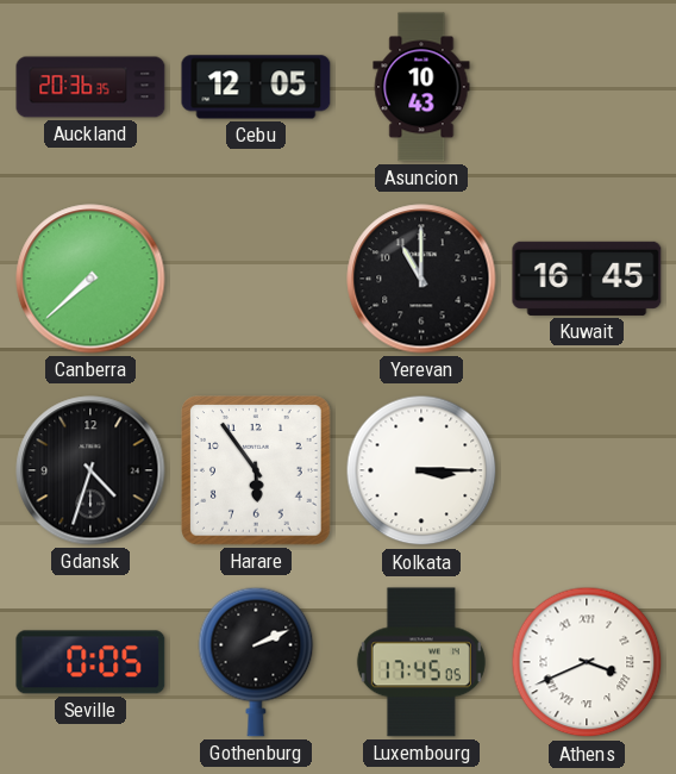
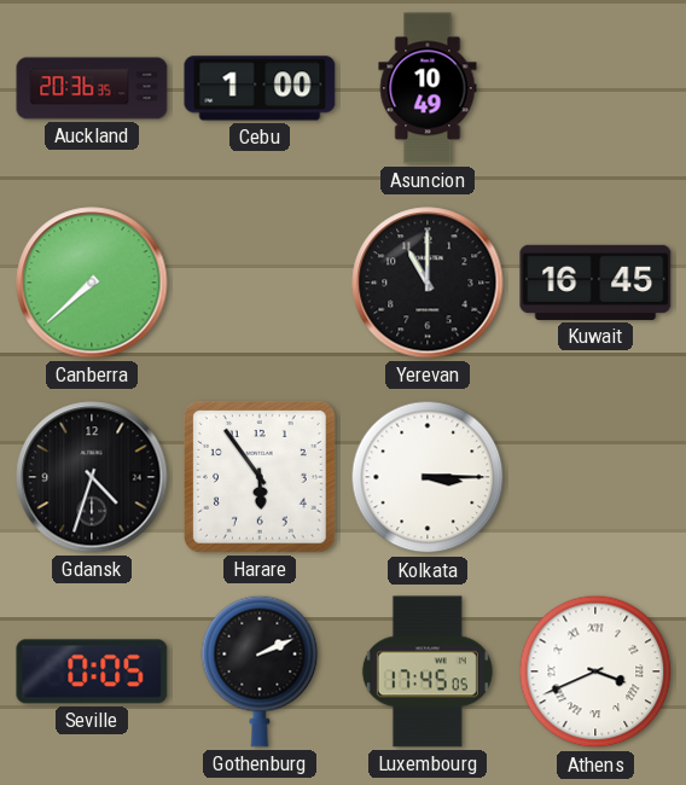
Cebu: 12:05 -> 1:00
Asuncion: 10:43 -> 10:49
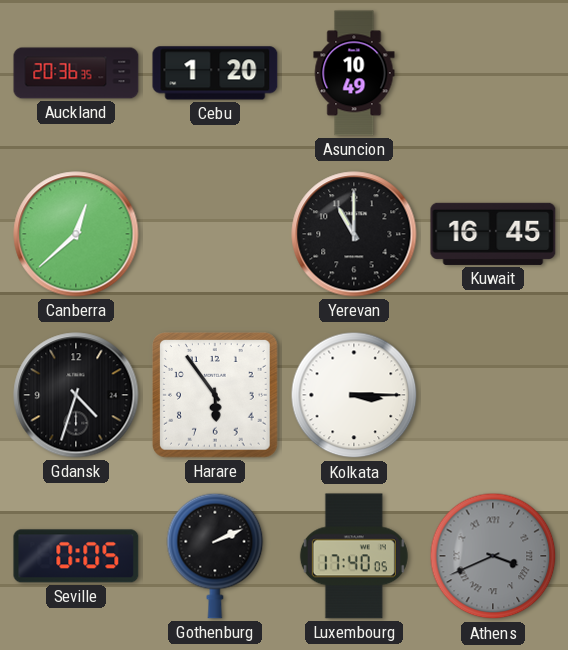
Cebu: 1:00 -> 1:20
Canberra: 7:38 -> 12:38
Luxembourg: 17:45 -> 17:40
Athens dial: white -> grey
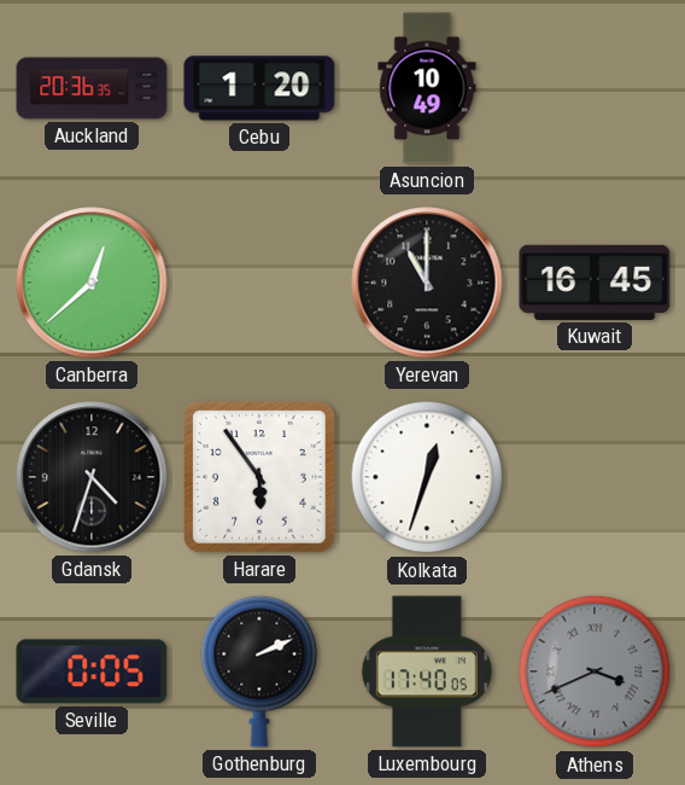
Kolkata: 3:15 -> 12:33
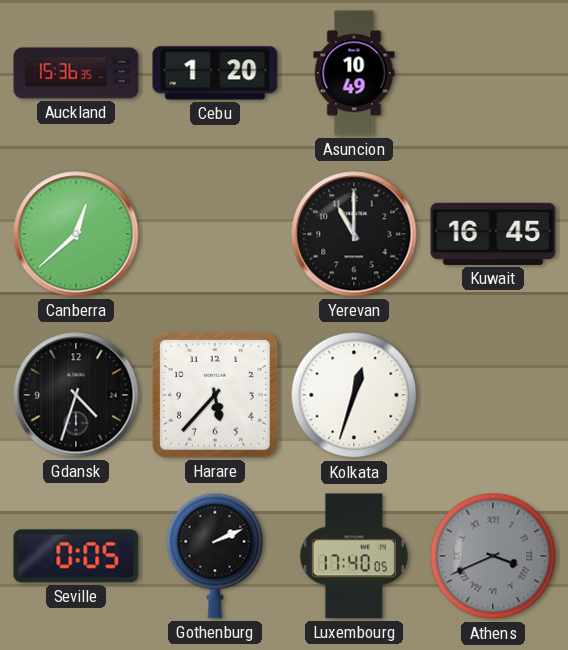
Auckland: 20:36 -> 15:36
Harare: 5:54 -> 5:37
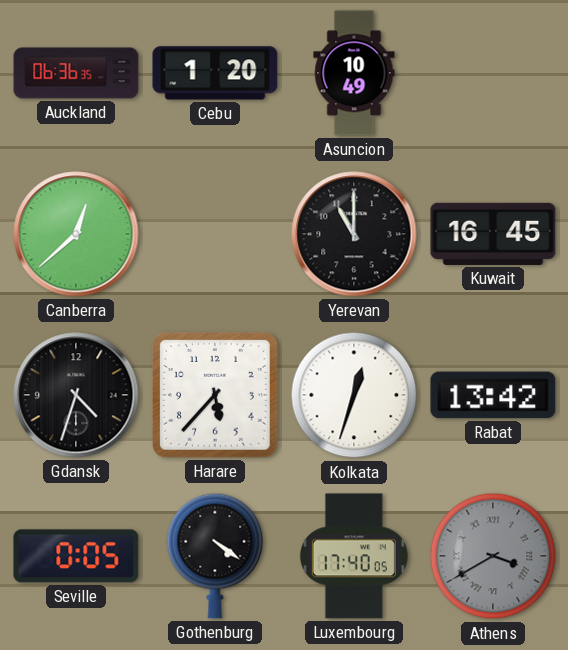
Auckland: 15:36 -> 06:36
Rabat: none -> 13:42
Gothenburg: 2:11 -> 4:21
Athens: 3:41 -> 3:40
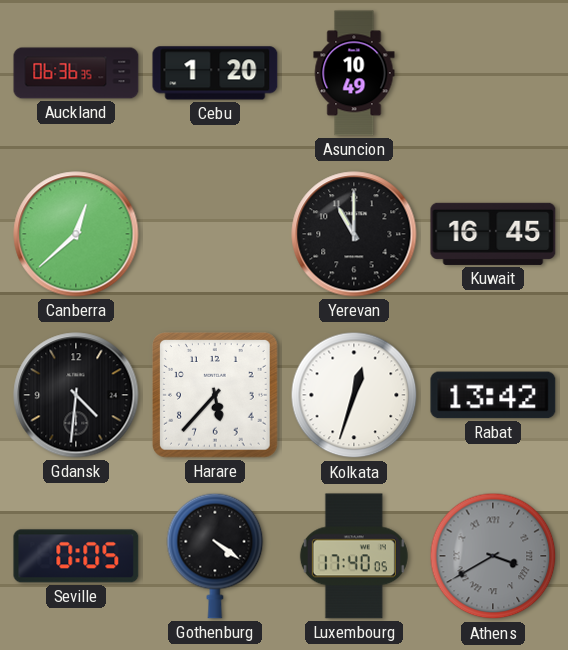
Gdansk: 4:33 -> 4:31
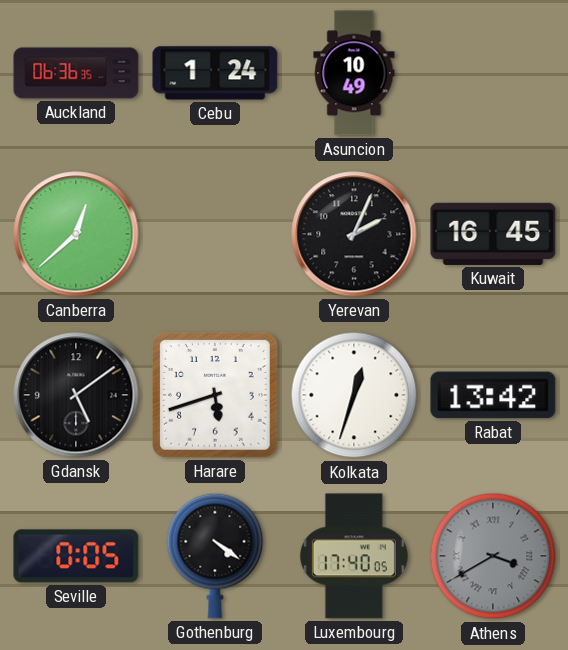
Cebu: 1:20 -> 1:24
Yerevan: 11:00 -> 2:04
Gdansk: 4:31 -> 5:09
Harare: 5:37 -> 5:42
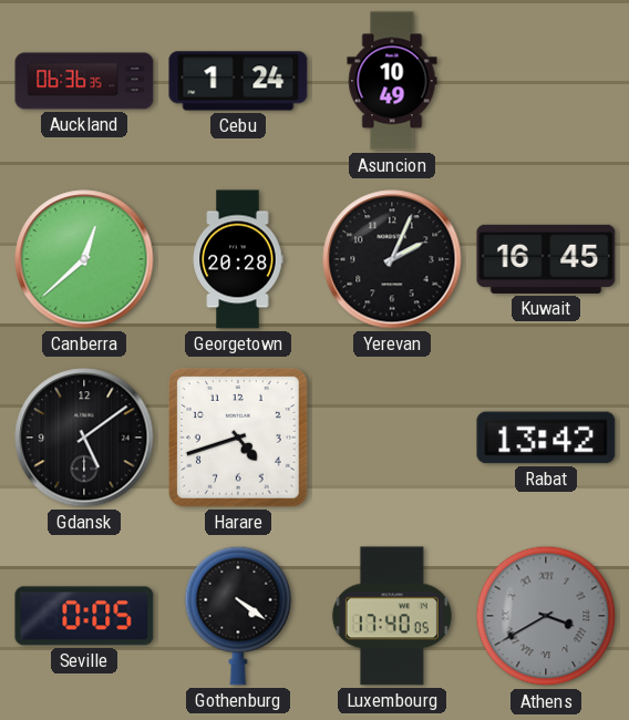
Georgetown: none -> 20:28
Harare: 5:42 -> 4:42
Kolkata: 12:33 -> none
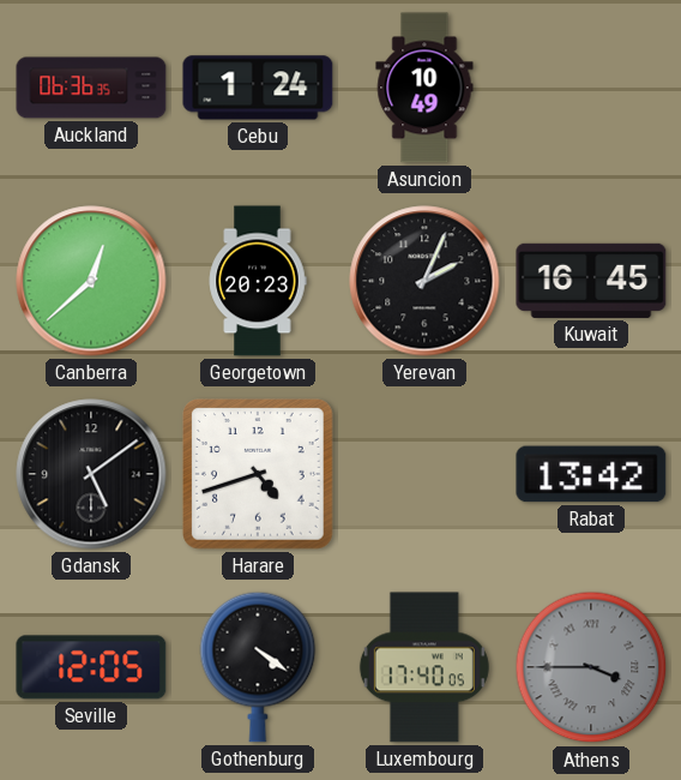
Georgetown: 20:28 -> 20:23
Seville: 0:05 -> 12:05
Athens: 3:40 -> 3:45
